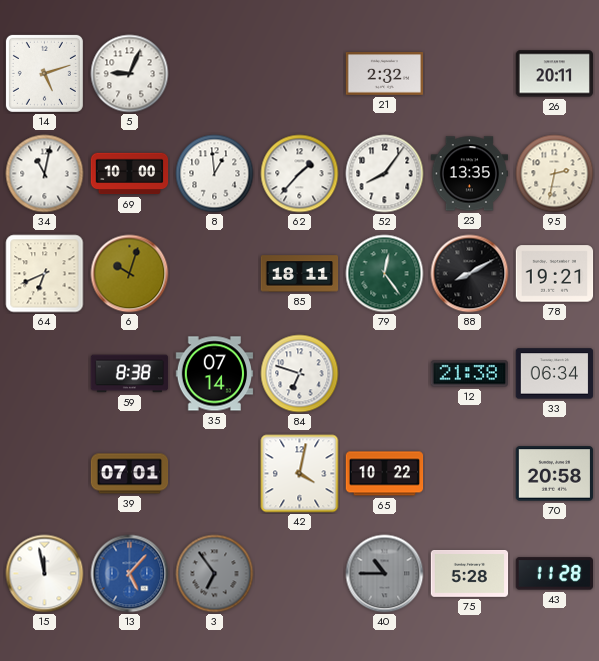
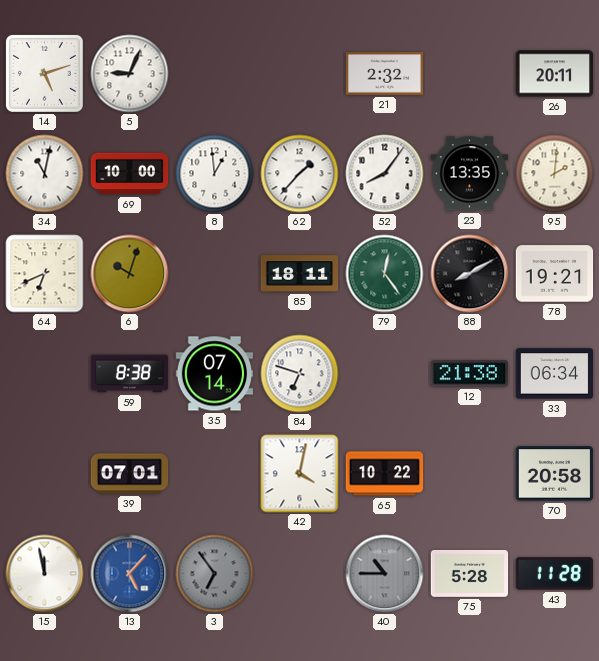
95: 2:32 -> 2:01
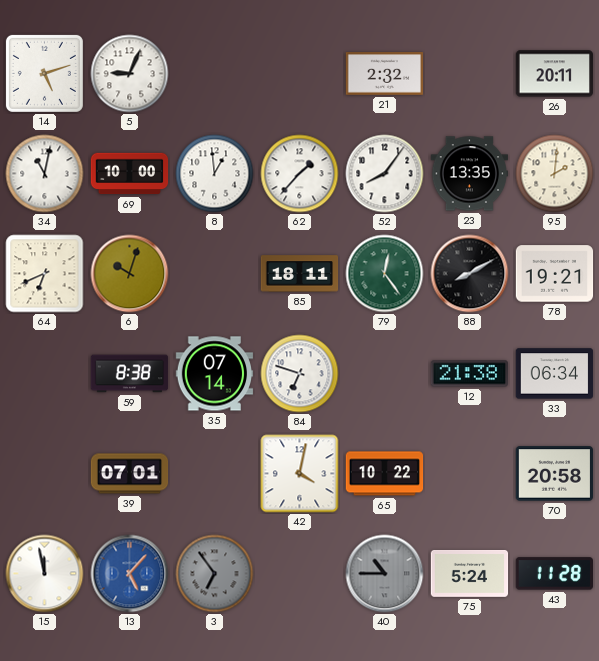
75: 5:28 -> 5:24
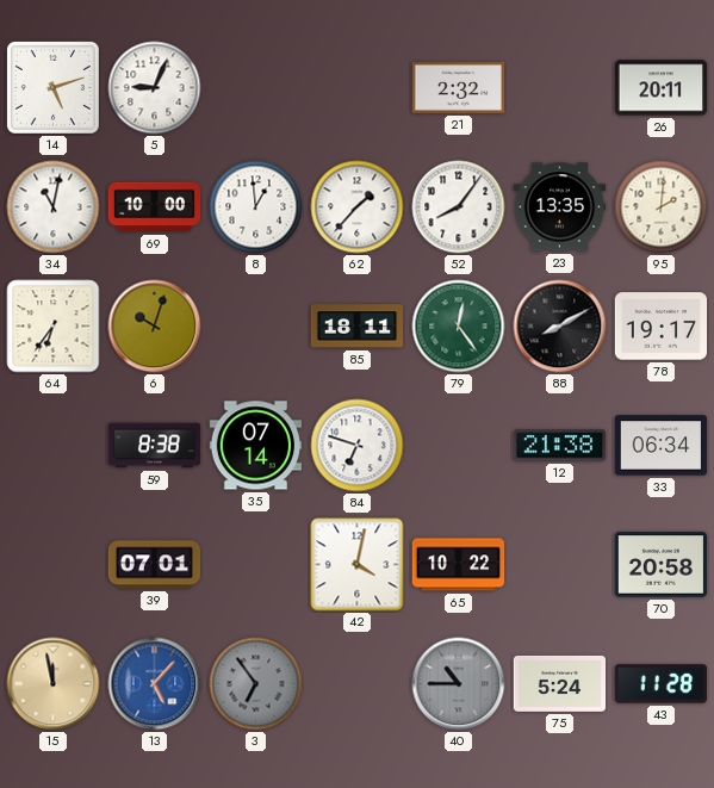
64: 6:41 -> 6:36
78: 19:21 -> 19:17
15 dial: white -> champagne
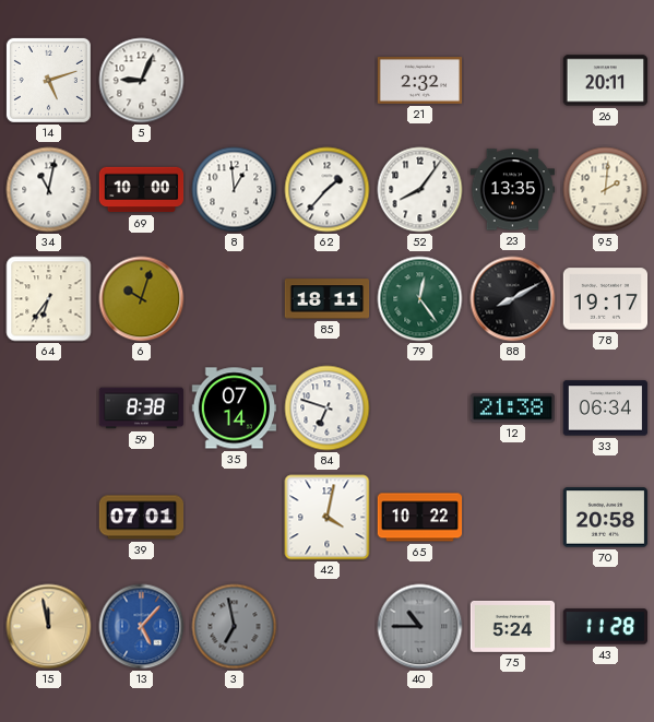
3: 6:54 -> 6:58
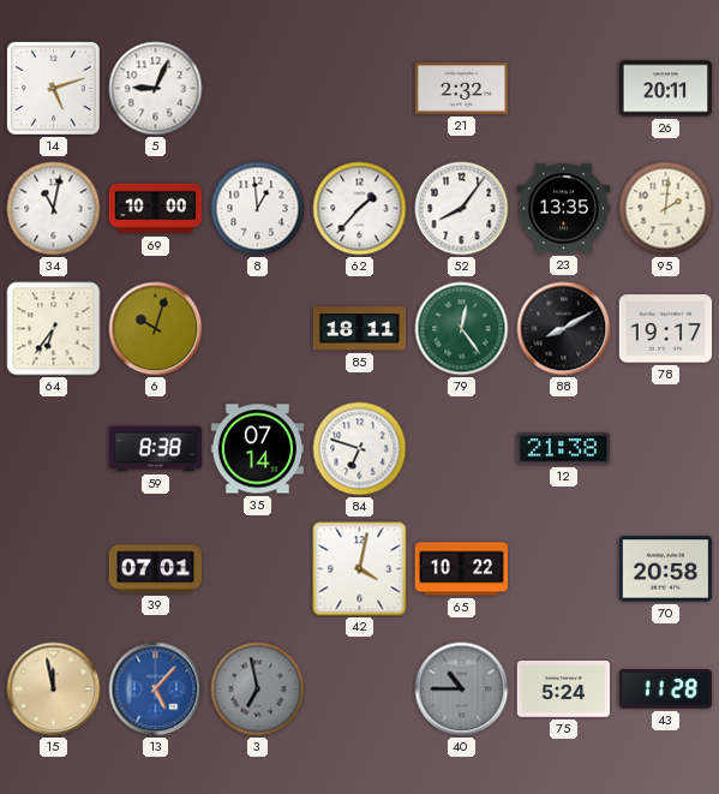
33: 06:34 -> none
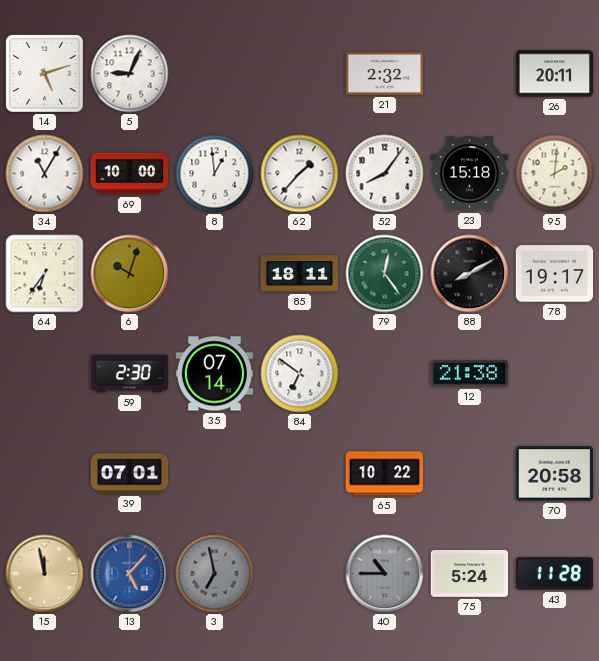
34: 11:02 -> 11:05
23: 13:35 -> 15:18
59: 8:38 -> 2:30
84: 6:48 -> 6:51
42: 4:02 -> none
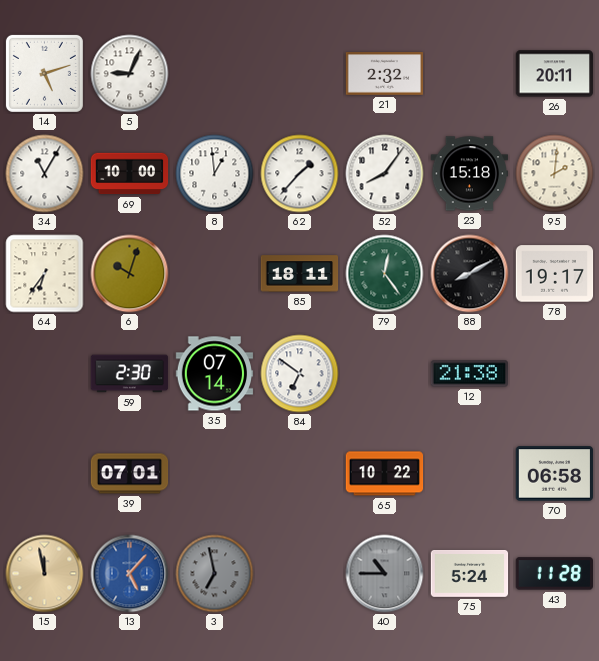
70: 20:58 -> 06:58
